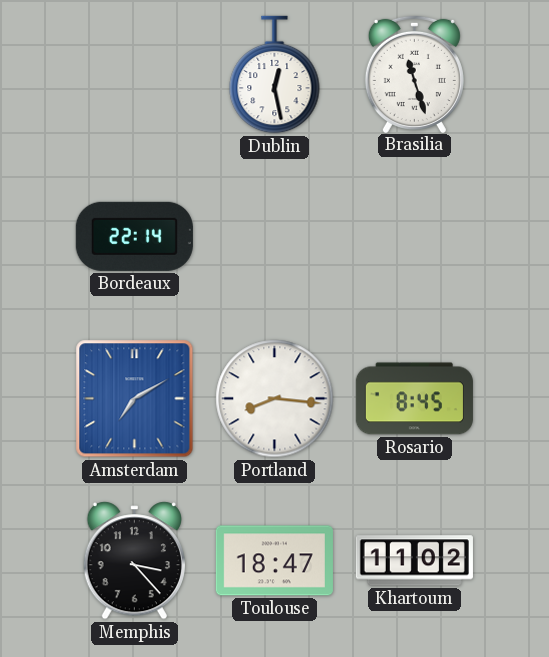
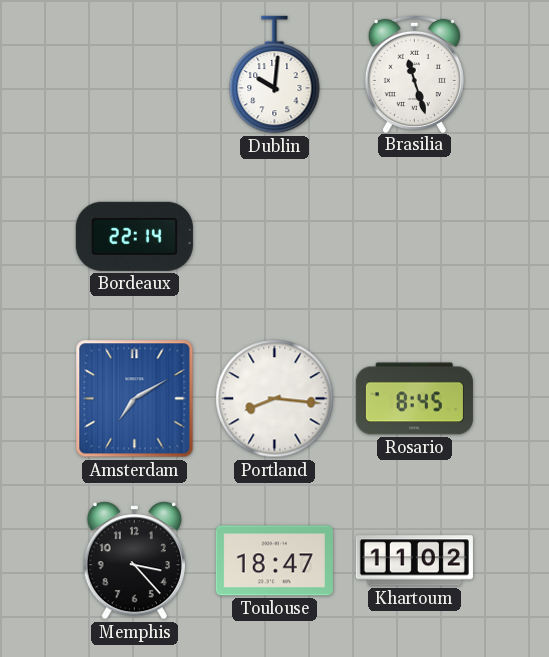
Dublin: 12:28 -> 10:01
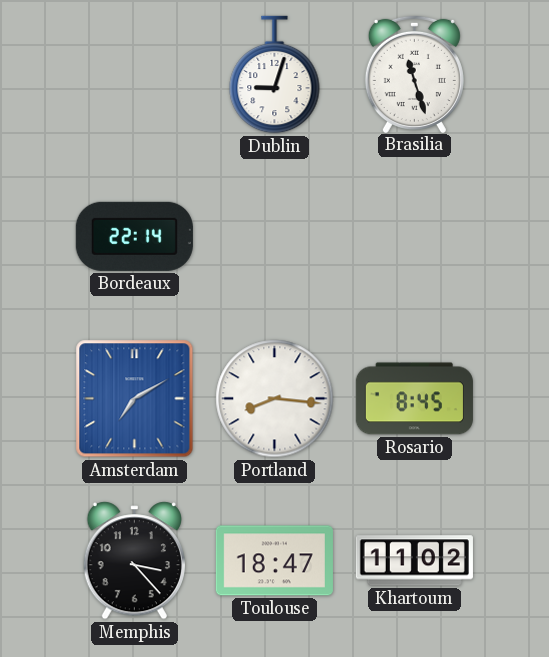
Dublin: 10:01 -> 9:03
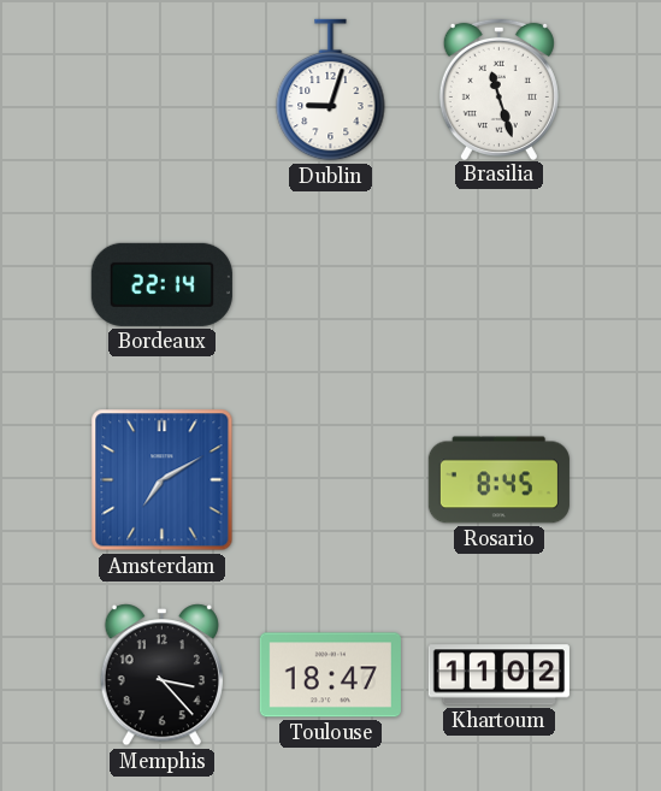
Portland: 8:16 -> none
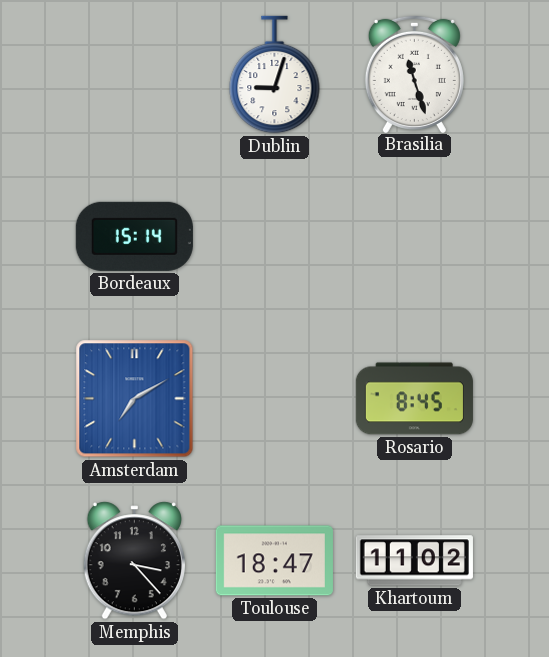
Bordeaux: 22:14 -> 15:14
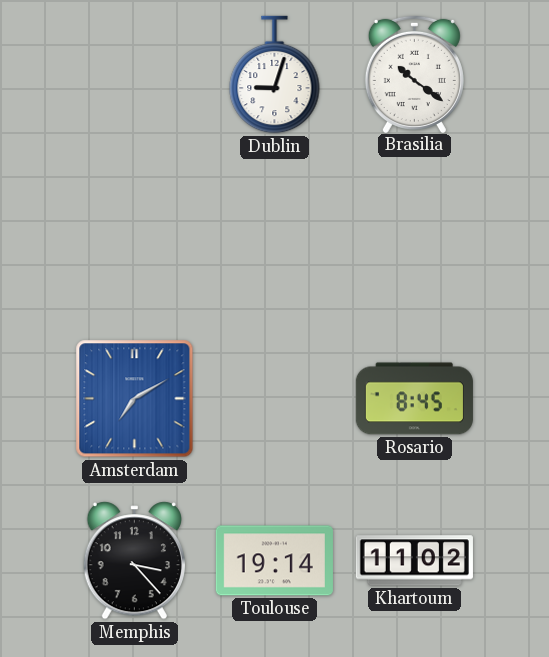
Brasilia: 11:27 -> 10:21
Bordeaux: 15:14 -> none
Toulouse: 18:47 -> 19:14
